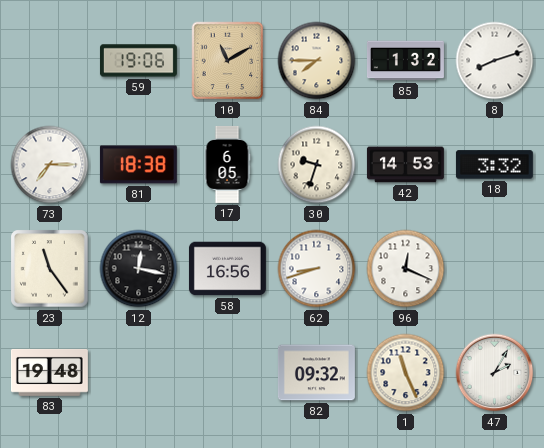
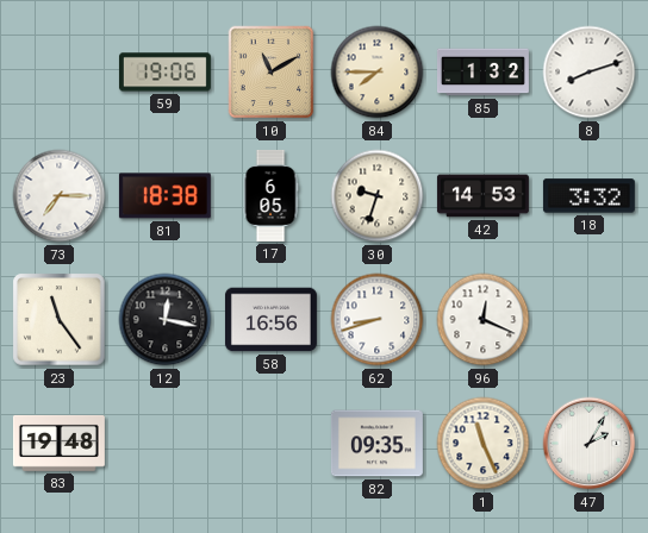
82: 09:32 -> 09:35
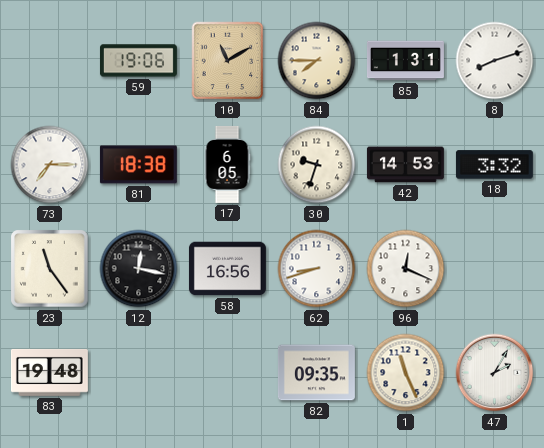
85: 1:32 -> 1:31
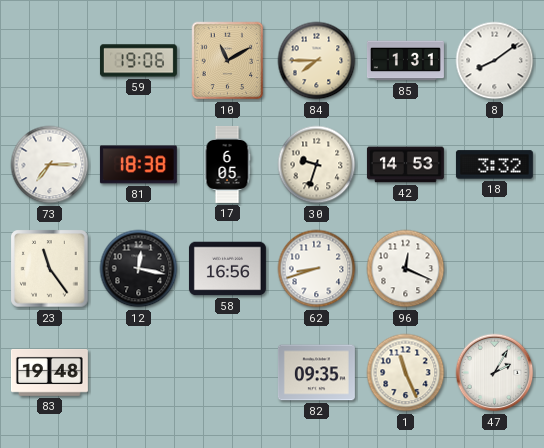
8: 8:12 -> 8:09
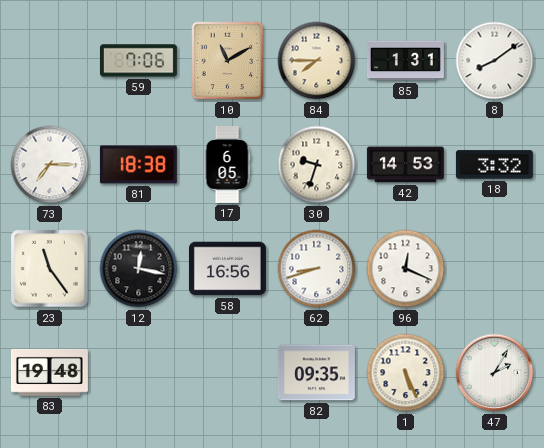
59: 19:06 -> 7:06
1: 11:26 -> 5:26
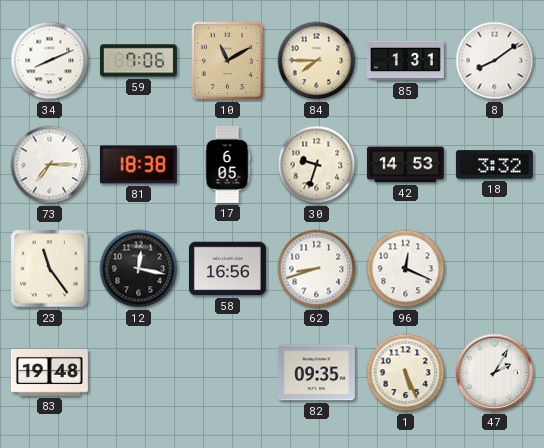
34: none -> 8:11
